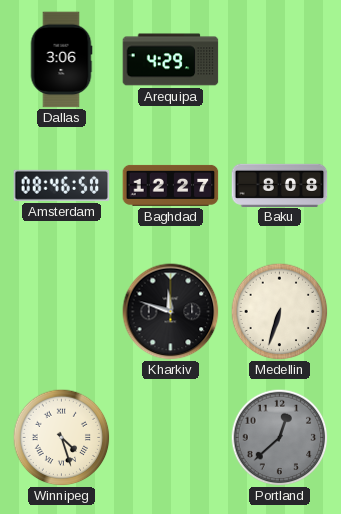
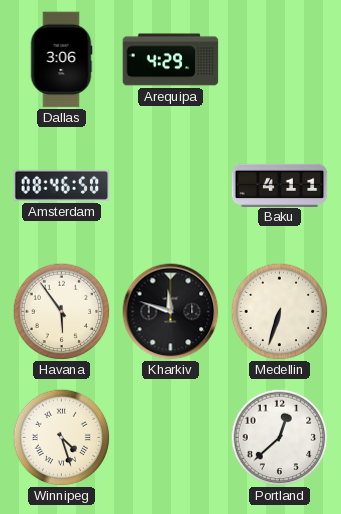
Baghdad: 12:27 -> none
Baku: 8:08 -> 4:11
Havana: none -> 5:54
Portland dial: grey -> white
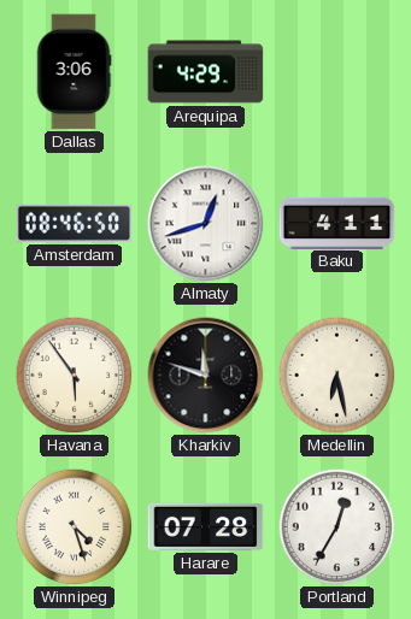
Almaty: none -> 12:42
Medellin: 6:33 -> 6:28
Harare: none -> 07:28
Portland: 12:38 -> 12:35
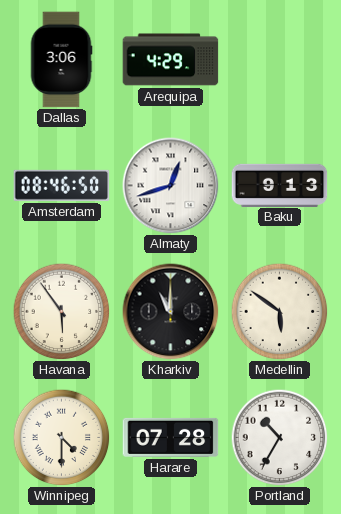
Baku: 4:11 -> 9:13
Kharkiv: 11:48 -> 11:00
Medellin: 6:28 -> 5:51
Winnipeg: 4:27 -> 4:30
Portland: 12:35 -> 10:35
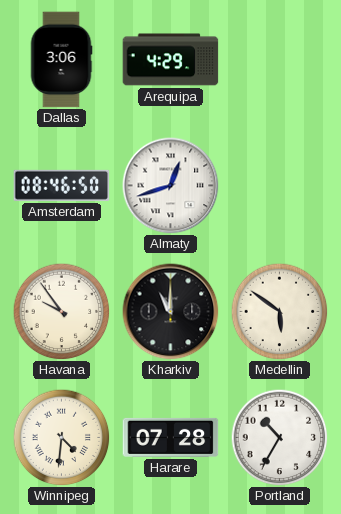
Baku: 9:13 -> none
Havana: 5:54 -> 9:54
Winnipeg: 4:30 -> 4:31
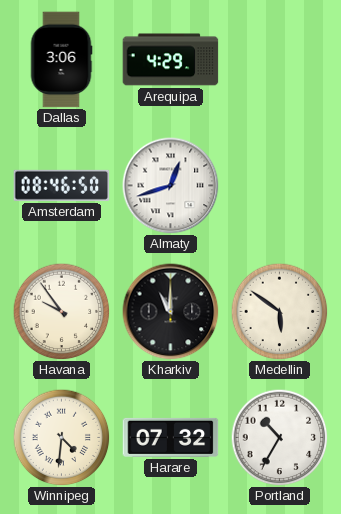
Harare: 07:28 -> 07:32
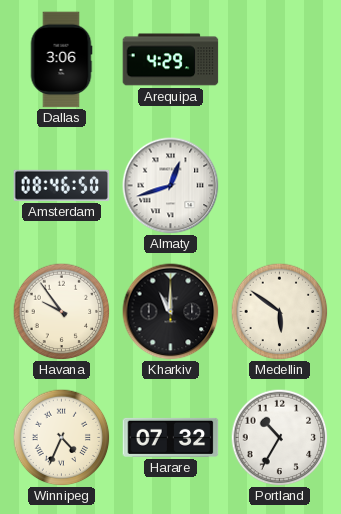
Winnipeg: 4:31 -> 4:34
